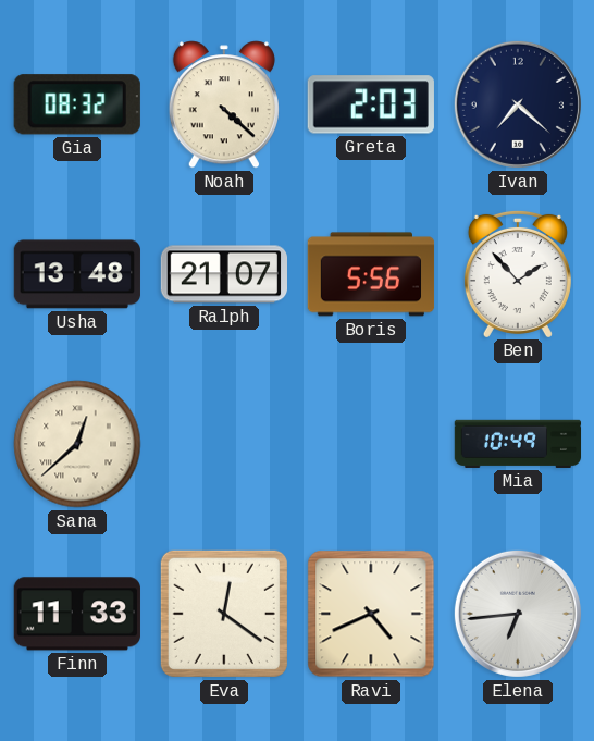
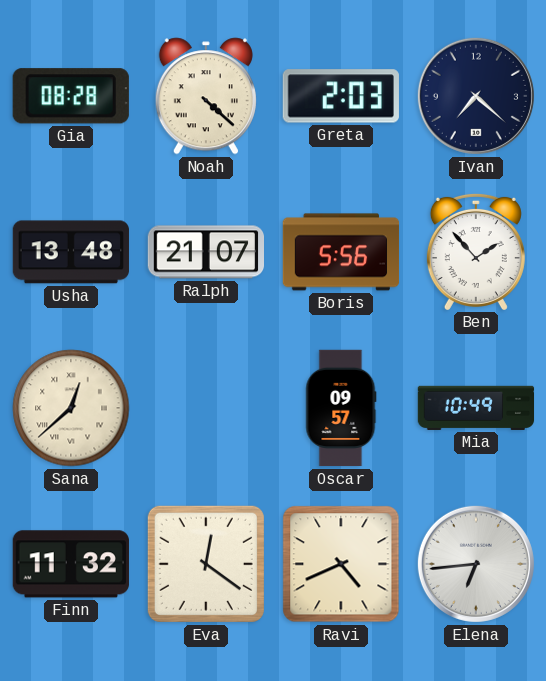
Gia: 08:32 -> 08:28
Oscar: none -> 09:57
Finn: 11:33 -> 11:32
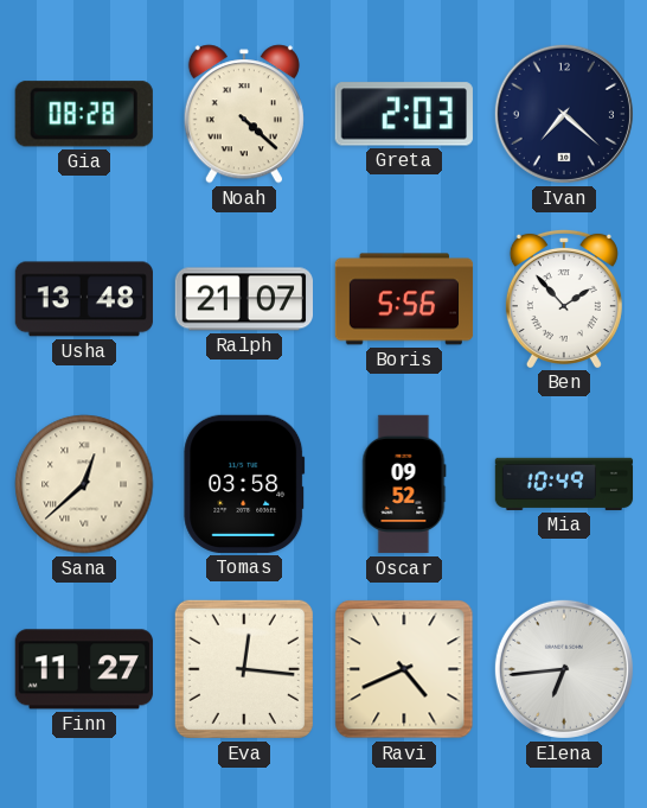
Tomas: none -> 03:58
Oscar: 09:57 -> 09:52
Finn: 11:32 -> 11:27
Eva: 12:21 -> 12:16
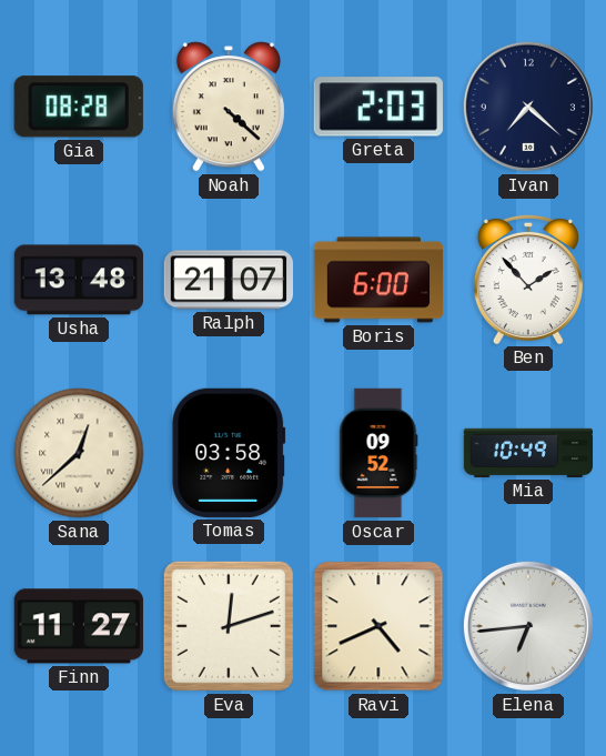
Boris: 5:56 -> 6:00
Eva: 12:16 -> 12:12
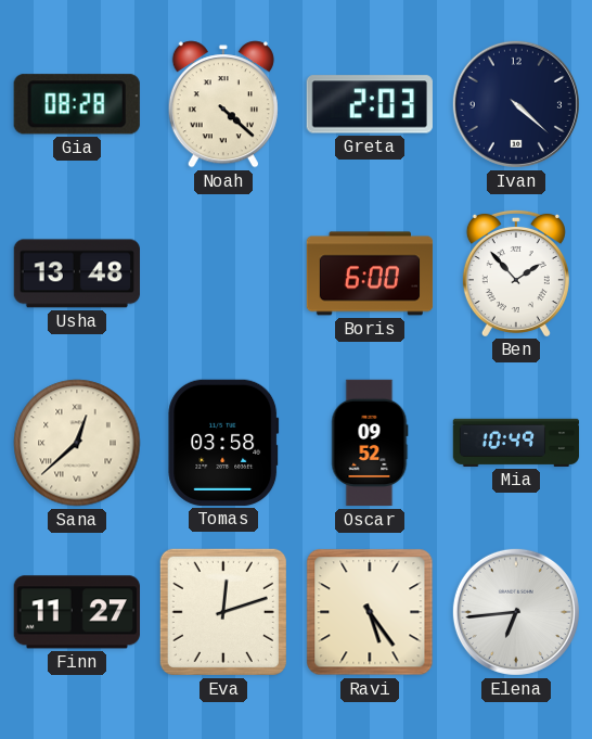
Ivan: 7:22 -> 4:22
Ralph: 21:07 -> none
Ravi: 4:41 -> 5:24
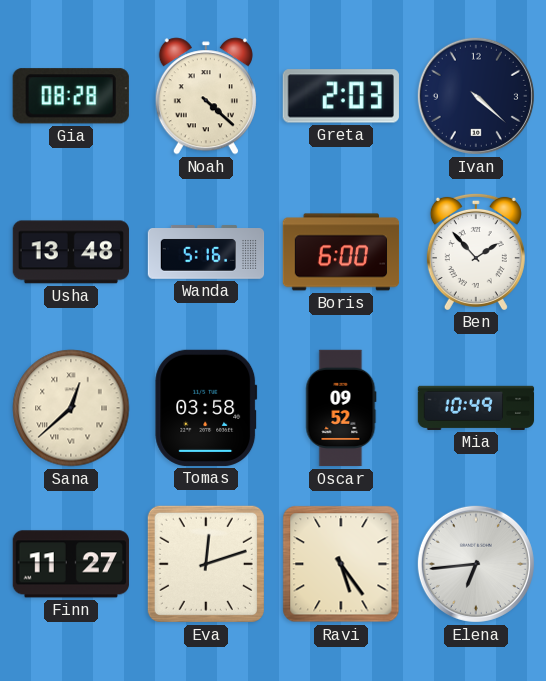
Wanda: none -> 5:16
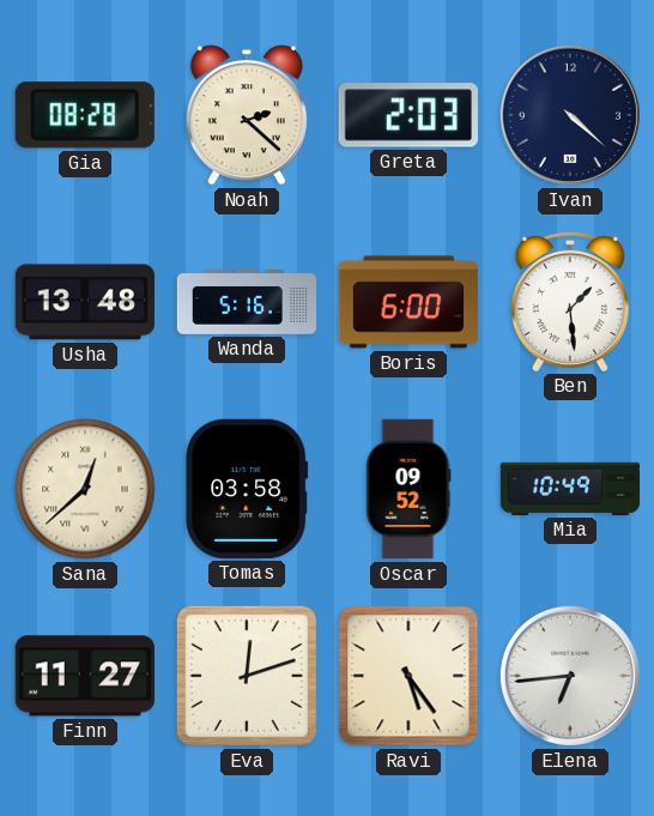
Noah: 4:22 -> 2:22
Ben: 1:53 -> 1:29
